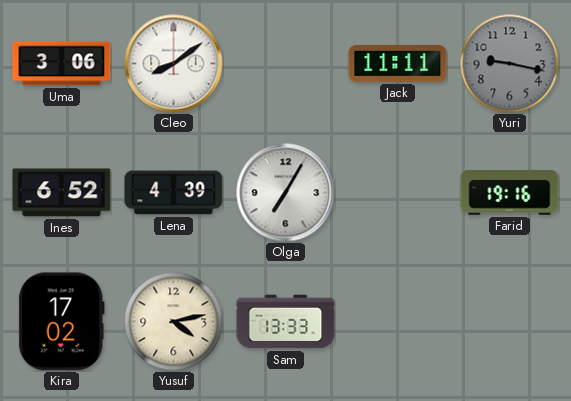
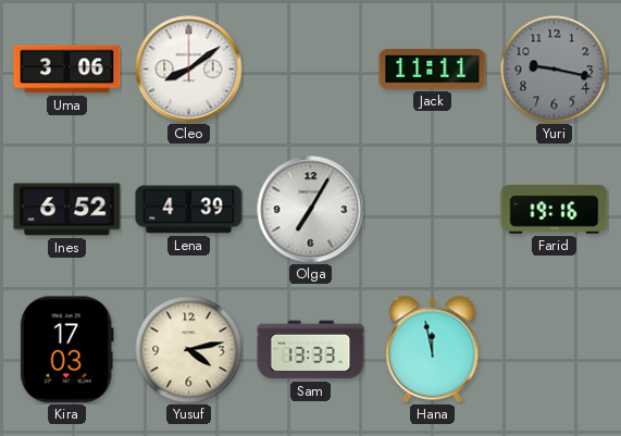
Kira: 17:02 -> 17:03
Hana: none -> 11:58
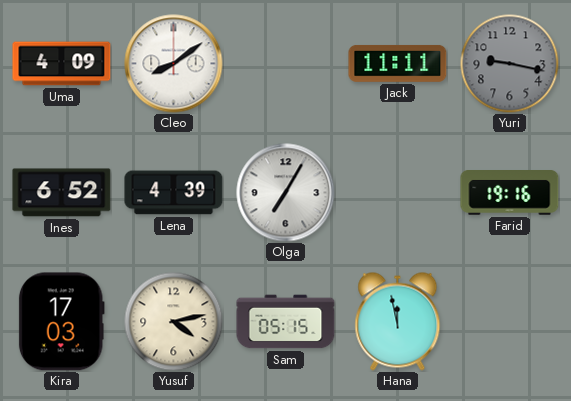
Uma: 3:06 -> 4:09
Sam: 13:33 -> 05:15
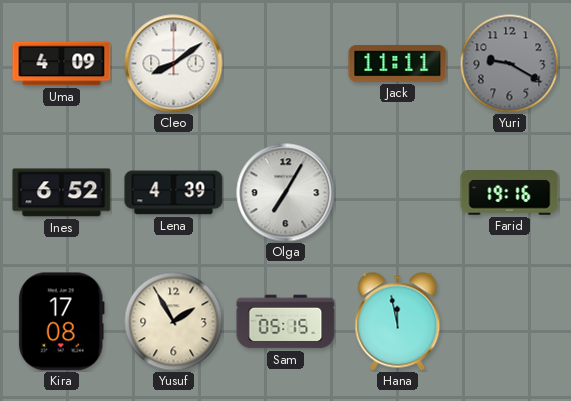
Yuri: 9:17 -> 9:20
Kira: 17:03 -> 17:08
Yusuf: 4:13 -> 1:55
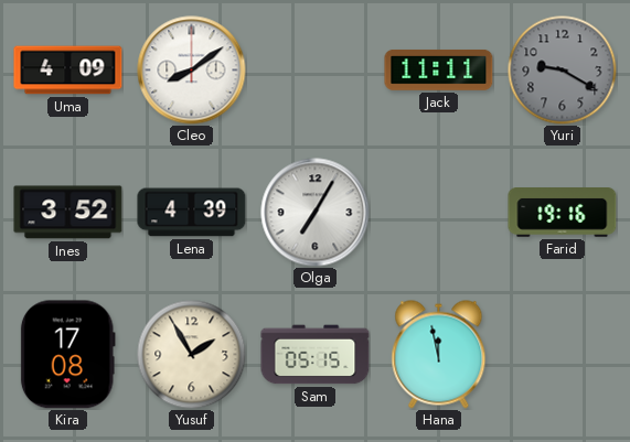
Ines: 6:52 -> 3:52
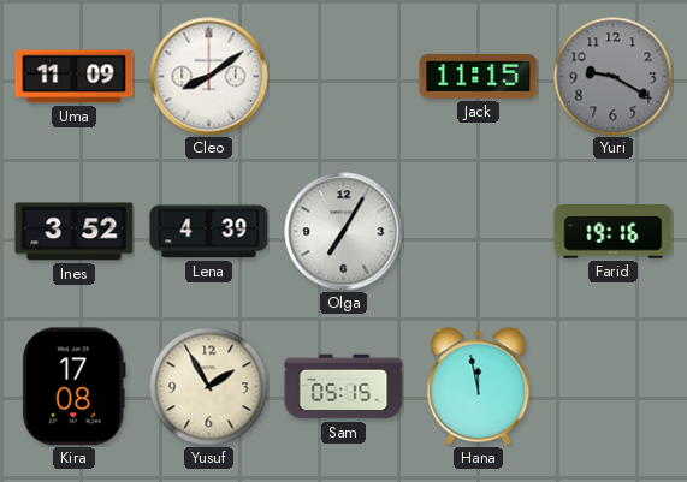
Uma: 4:09 -> 11:09
Jack: 11:11 -> 11:15
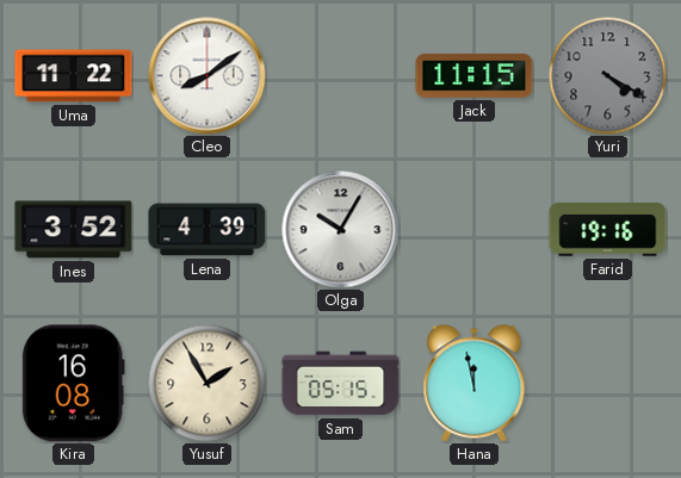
Uma: 11:09 -> 11:22
Yuri: 9:20 -> 4:20
Olga: 7:05 -> 10:05
Kira: 17:08 -> 16:08
